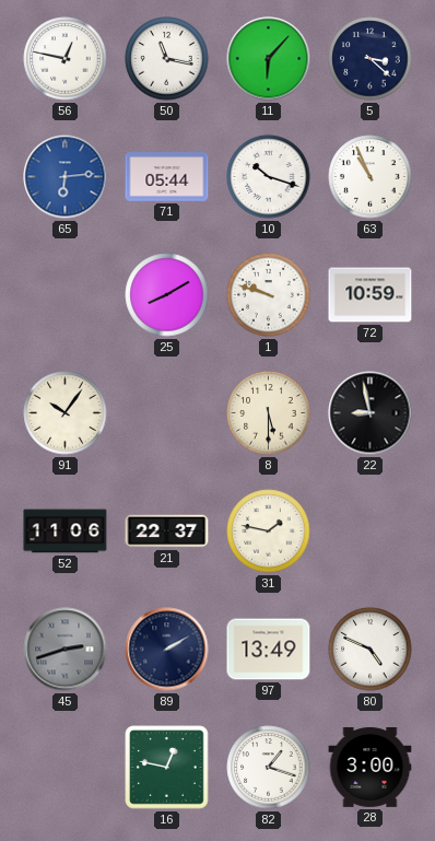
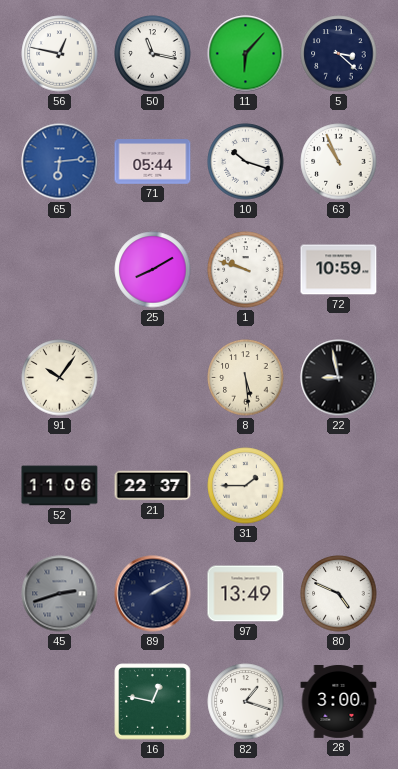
8: 5:30 -> 5:29
31: 1:47 -> 1:45
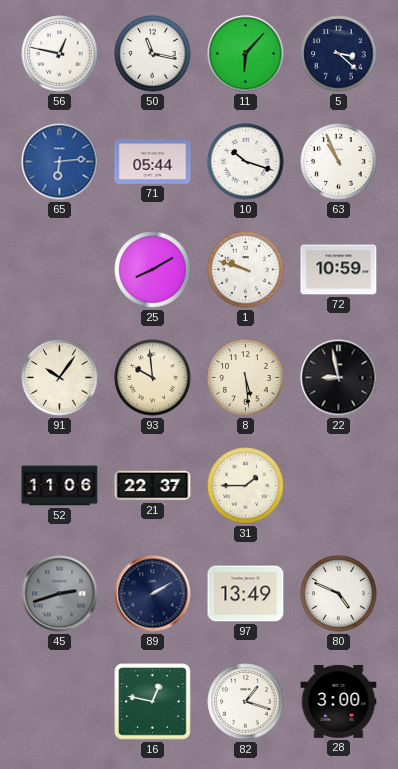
93: none -> 9:59
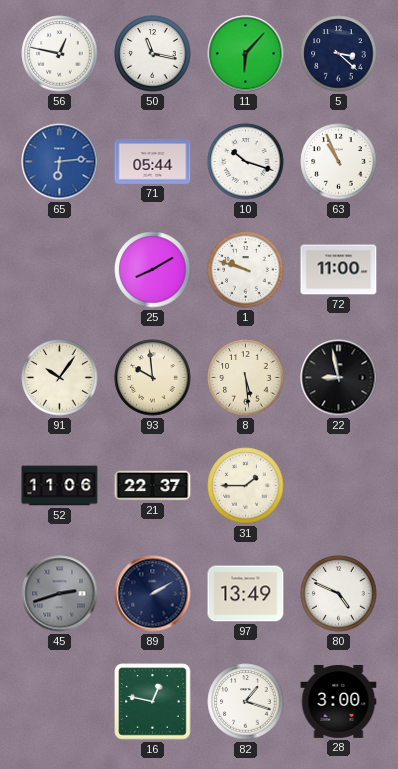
72: 10:59 -> 11:00
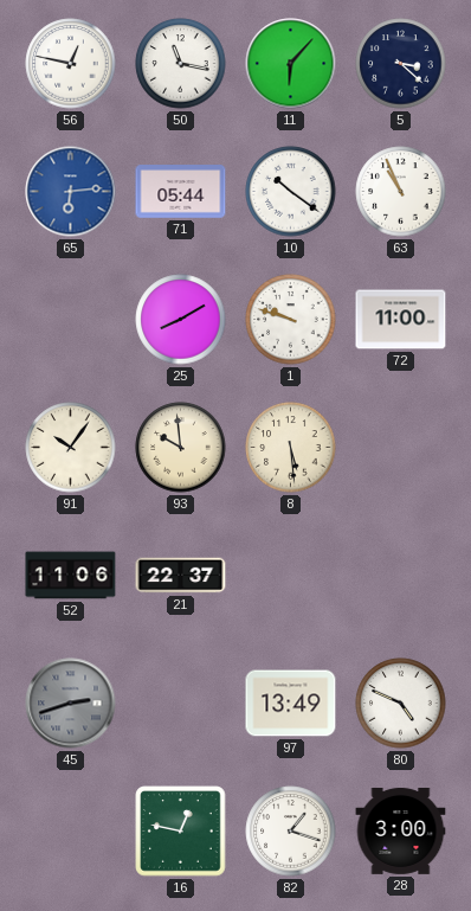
10: 10:18 -> 10:21
22: 8:58 -> none
31: 1:45 -> none
89: 2:10 -> none
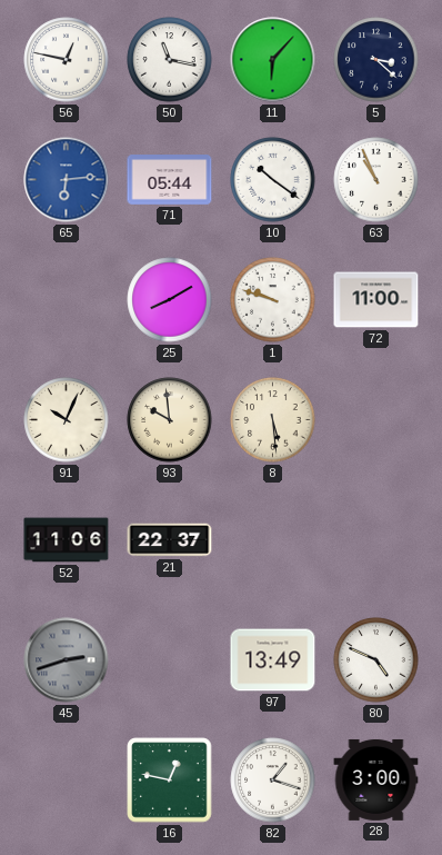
91: 10:06 -> 10:04
